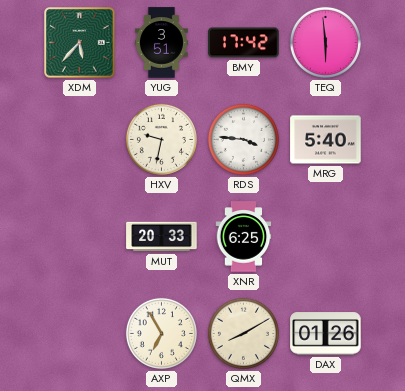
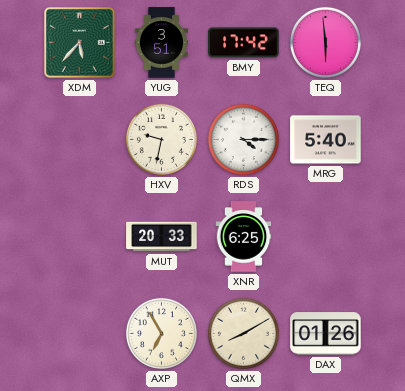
RDS: 3:46 -> 4:15
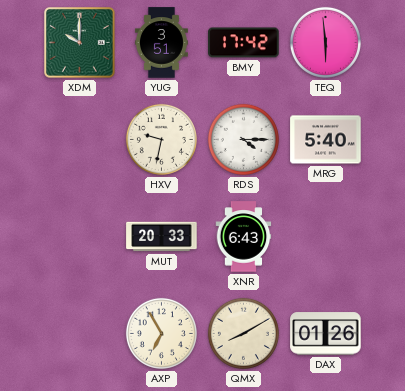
XDM: 5:37 -> 10:00
XNR: 6:25 -> 6:43
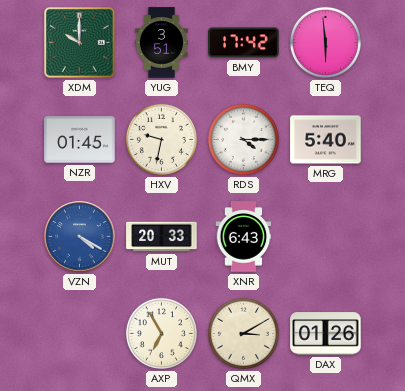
NZR: none -> 01:45
VZN: none -> 4:20
QMX: 8:10 -> 3:10
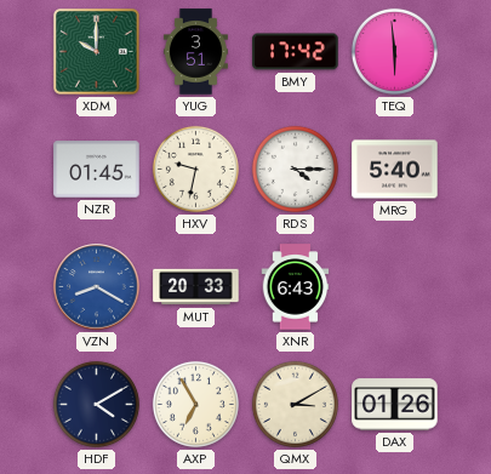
VZN: 4:20 -> 8:20
HDF: none -> 4:10
